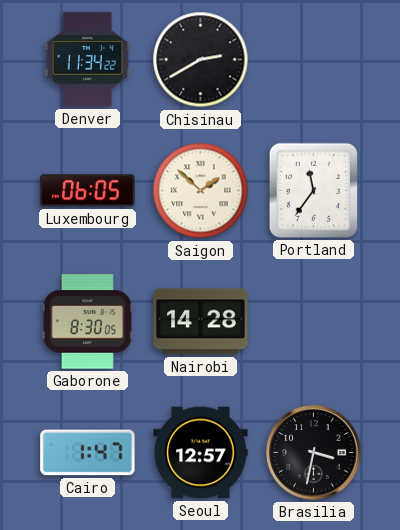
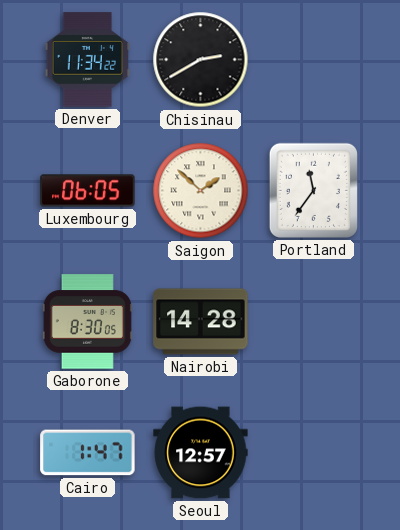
Brasilia: 3:32 -> none
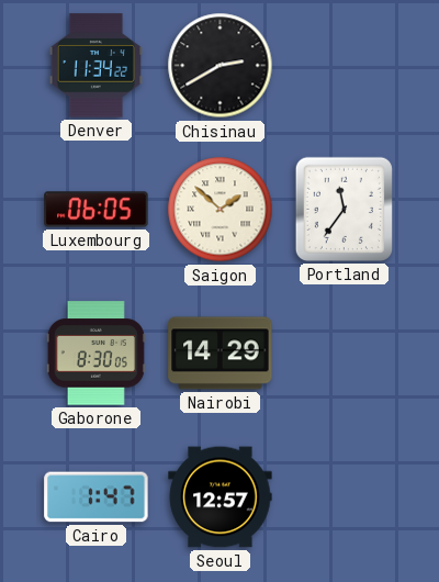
Nairobi: 14:28 -> 14:29
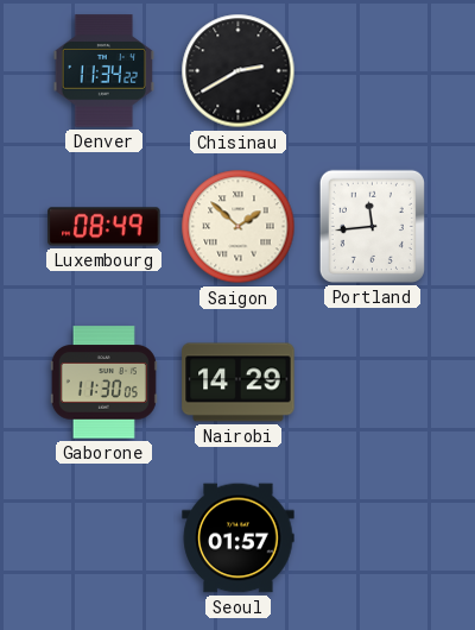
Luxembourg: 06:05 -> 08:49
Portland: 11:36 -> 11:44
Gaborone: 8:30 -> 11:30
Cairo: 1:47 -> none
Seoul: 12:57 -> 01:57
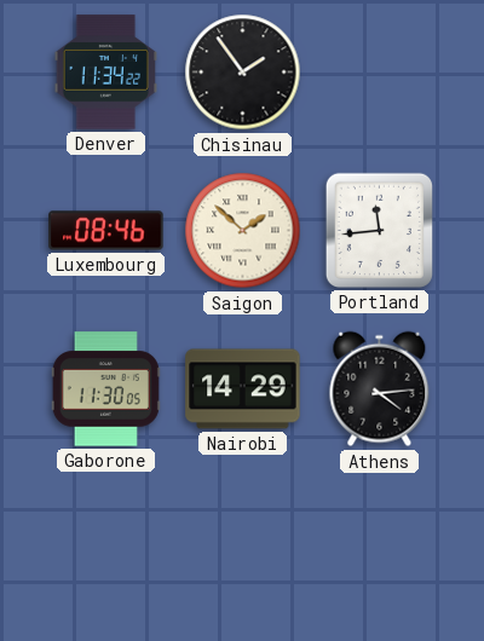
Chisinau: 2:40 -> 1:54
Luxembourg: 08:49 -> 08:46
Athens: none -> 4:14
Seoul: 01:57 -> none
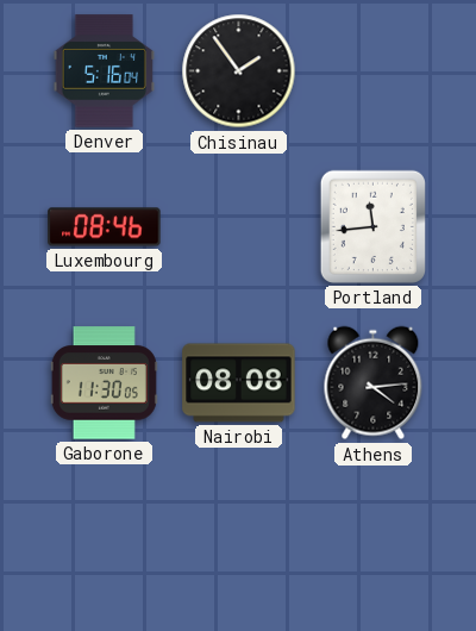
Denver: 11:34 -> 5:16
Saigon: 1:52 -> none
Nairobi: 14:29 -> 08:08
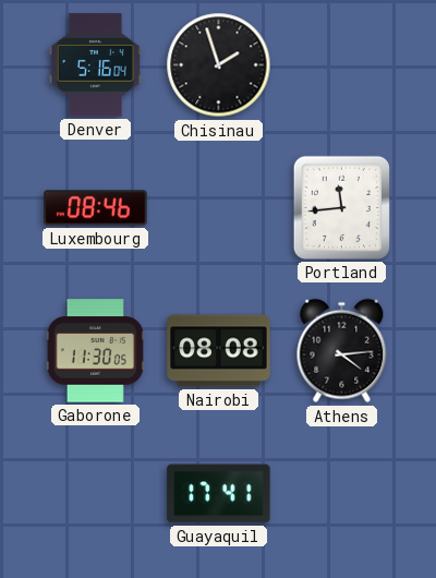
Chisinau: 1:54 -> 1:57
Guayaquil: none -> 17:41
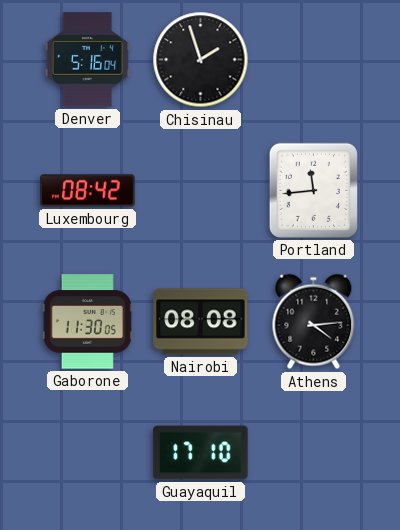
Luxembourg: 08:46 -> 08:42
Guayaquil: 17:41 -> 17:10
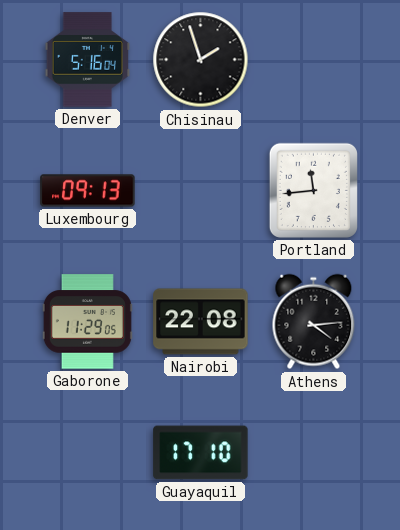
Luxembourg: 08:42 -> 09:13
Gaborone: 11:30 -> 11:29
Nairobi: 08:08 -> 22:08
